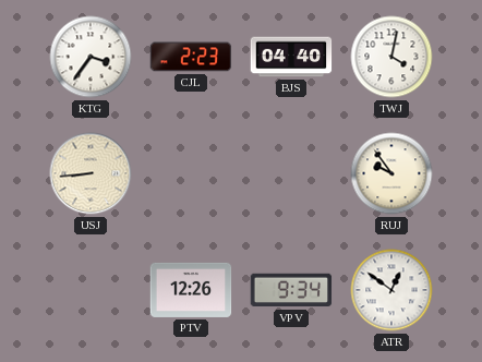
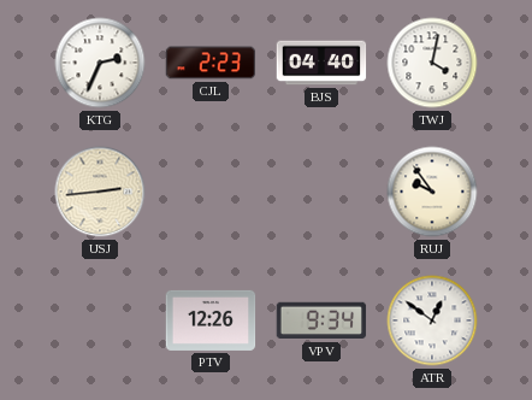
KTG: 3:36 -> 2:34
USJ: 8:44 -> 2:44
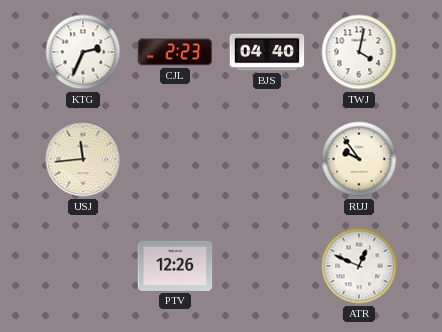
USJ: 2:44 -> 11:44
VPV: 9:34 -> none
ATR: 12:51 -> 12:49
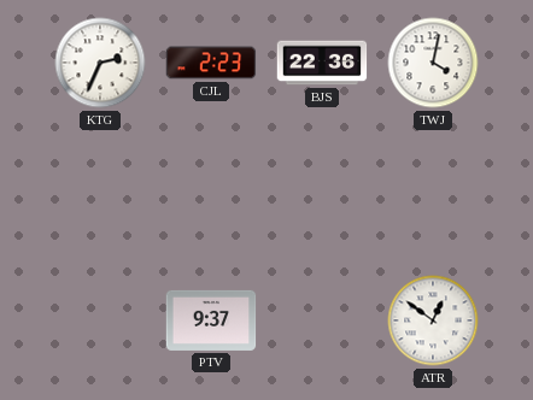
BJS: 04:40 -> 22:36
USJ: 11:44 -> none
RUJ: 9:54 -> none
PTV: 12:26 -> 9:37
ATR: 12:49 -> 12:51
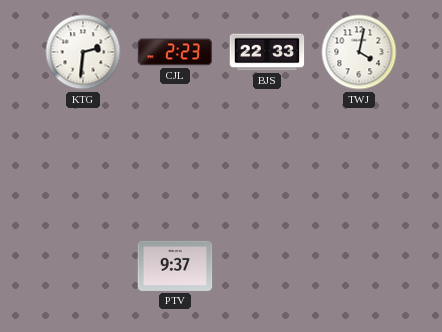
KTG: 2:34 -> 2:31
BJS: 22:36 -> 22:33
ATR: 12:51 -> none
